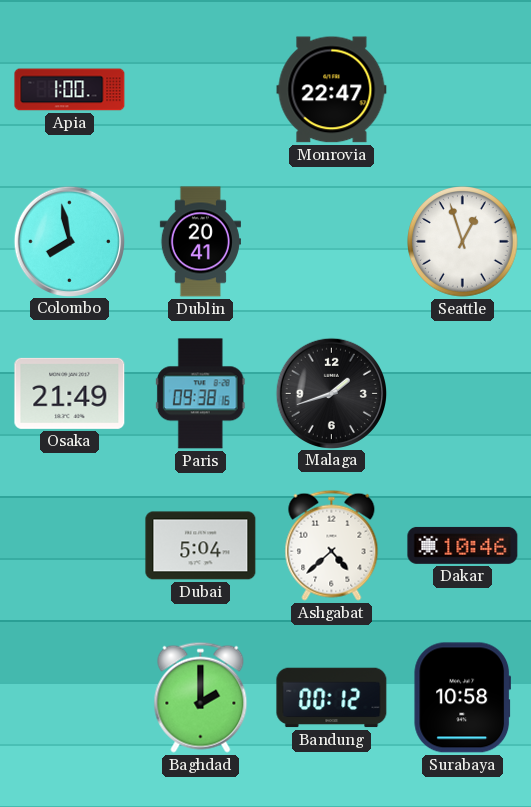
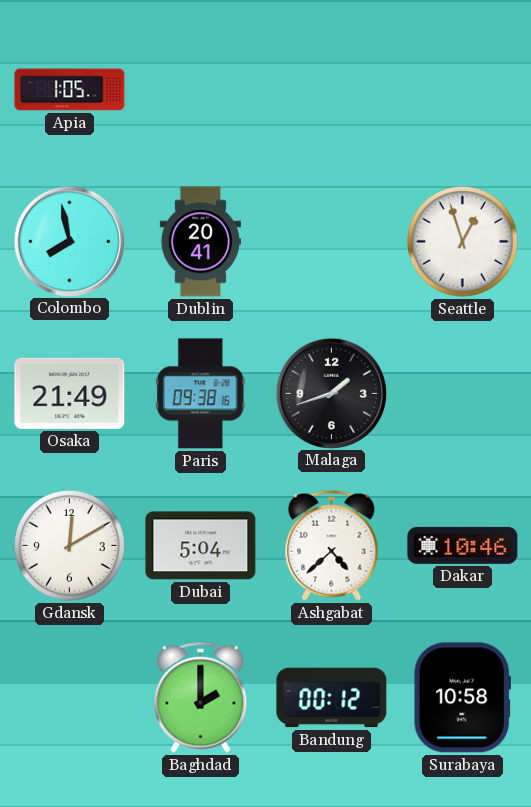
Apia: 1:00 -> 1:05
Monrovia: 22:47 -> none
Gdansk: none -> 12:10
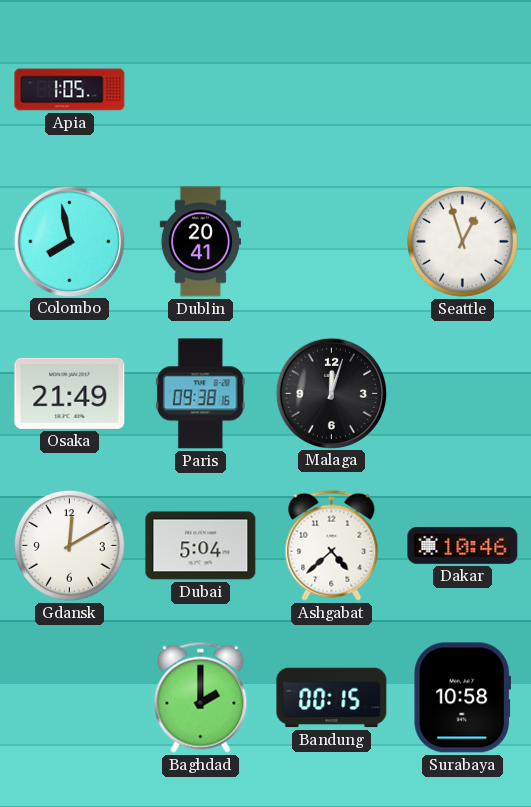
Malaga: 1:42 -> 12:03
Bandung: 00:12 -> 00:15
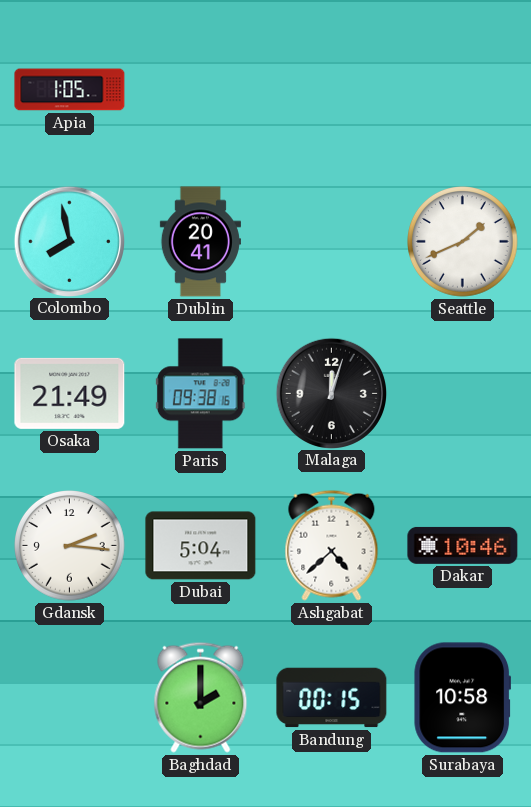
Seattle: 12:57 -> 1:41
Gdansk: 12:10 -> 2:16
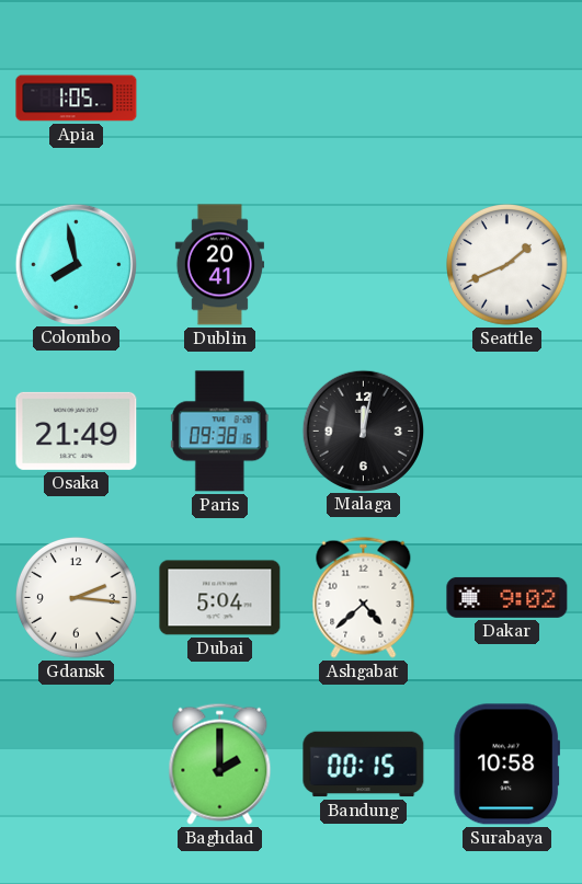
Malaga: 12:03 -> 12:02
Dakar: 10:46 -> 9:02
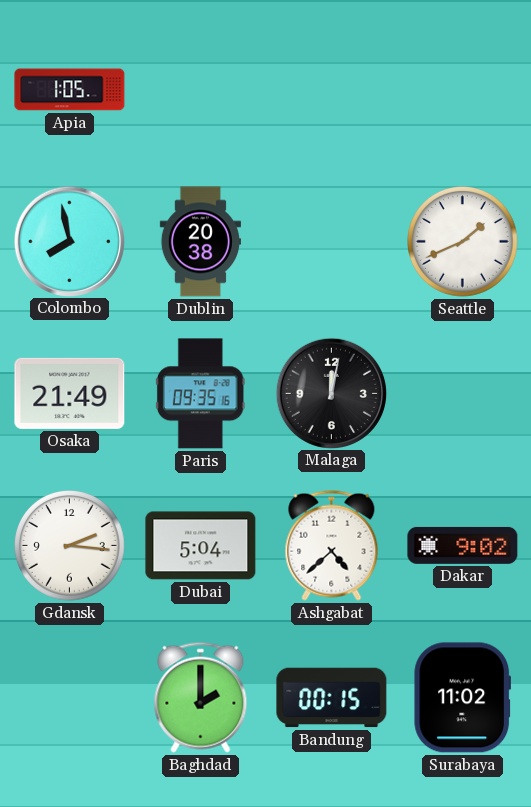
Dublin: 20:41 -> 20:38
Paris: 09:38 -> 09:35
Surabaya: 10:58 -> 11:02
